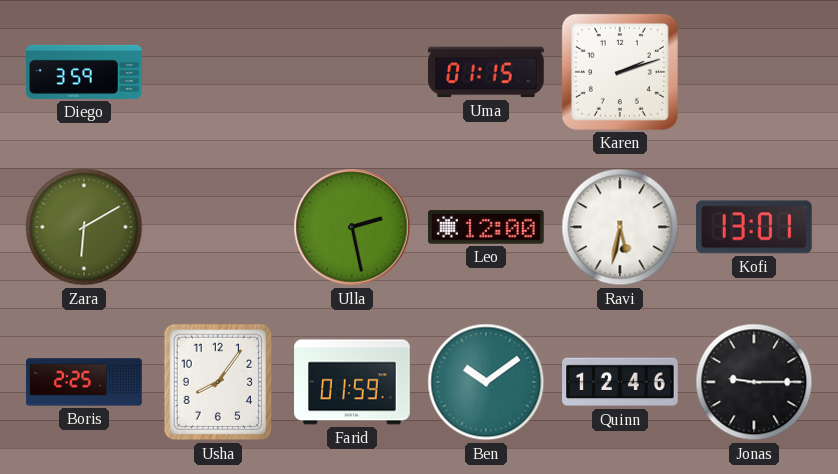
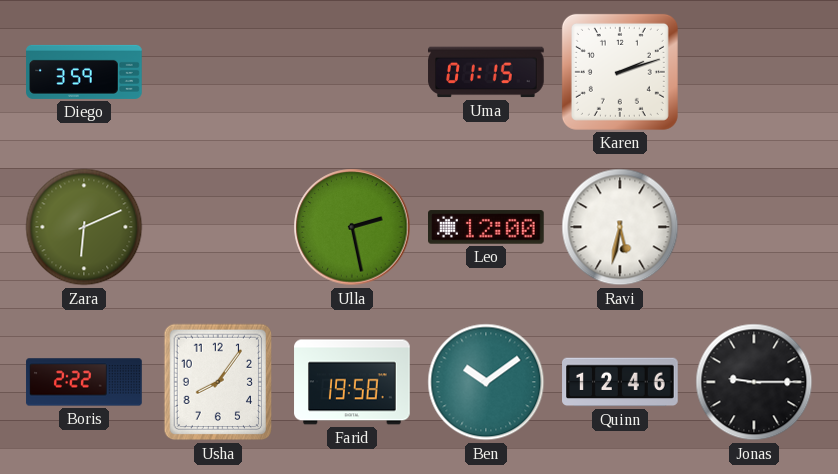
Zara: 6:10 -> 6:11
Kofi: 13:01 -> none
Boris: 2:25 -> 2:22
Farid: 01:59 -> 19:58
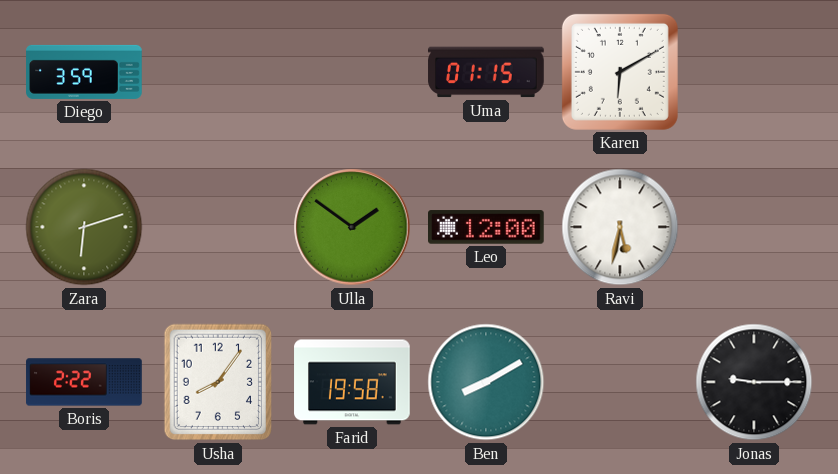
Karen: 2:12 -> 6:10
Zara: 6:11 -> 6:12
Ulla: 2:28 -> 1:51
Ben: 10:09 -> 8:10
Quinn: 12:46 -> none
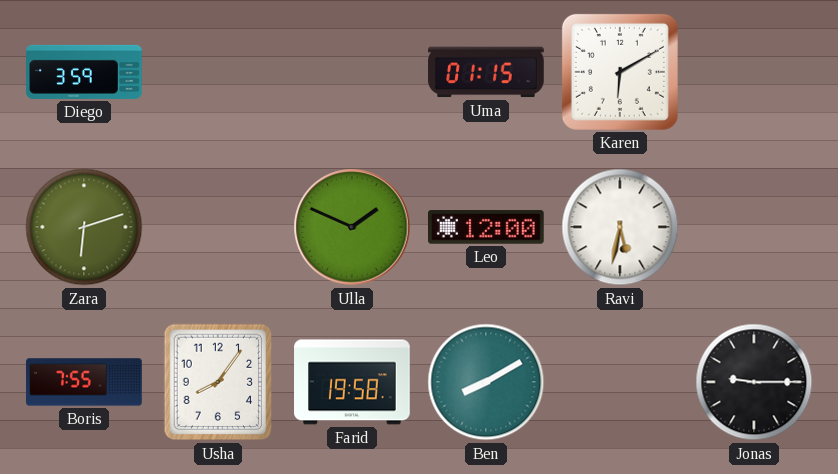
Ulla: 1:51 -> 1:49
Boris: 2:22 -> 7:55
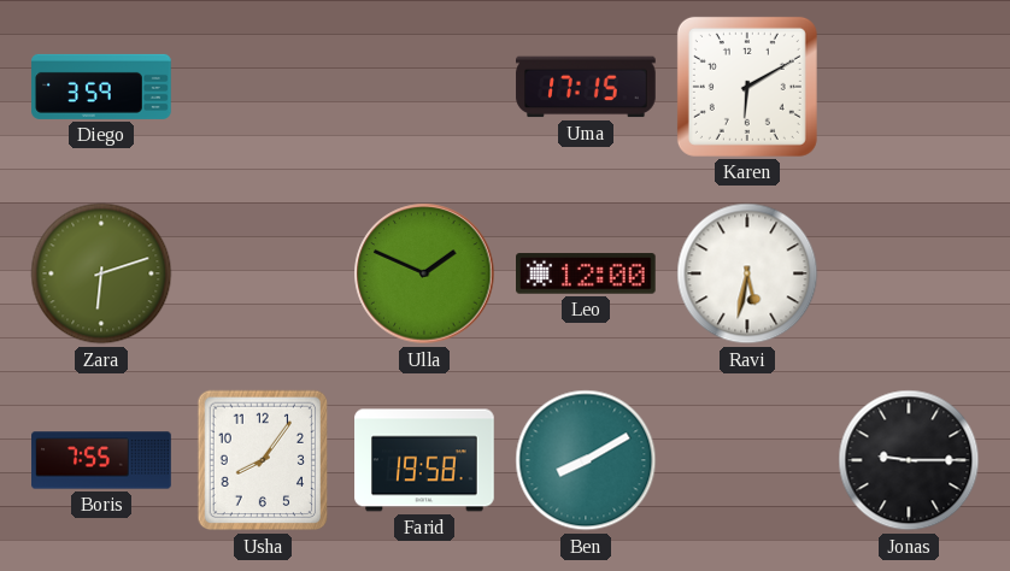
Uma: 01:15 -> 17:15
